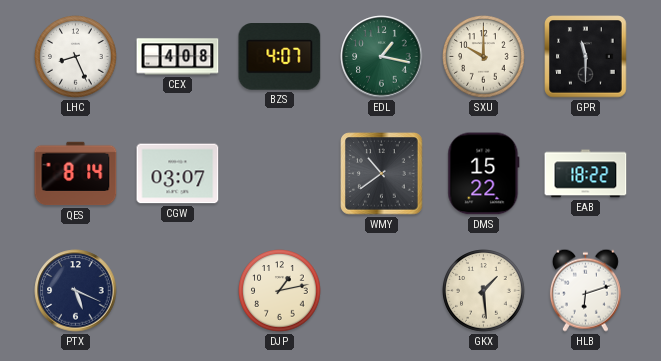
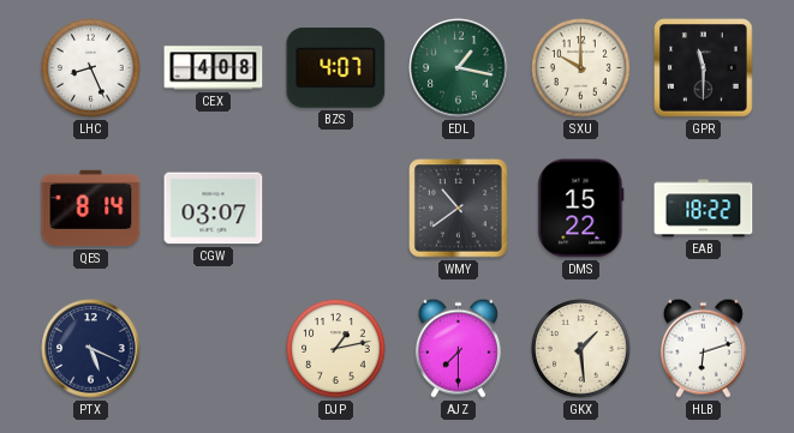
AJZ: none -> 7:30
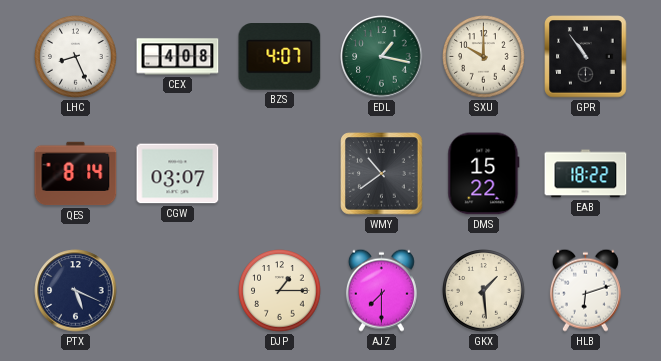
GPR: 11:30 -> 10:54
DJP: 1:13 -> 1:15
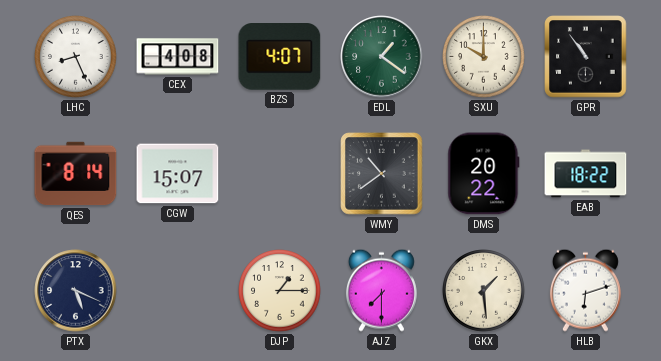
EDL: 1:17 -> 1:21
CGW: 03:07 -> 15:07
DMS: 15:22 -> 20:22
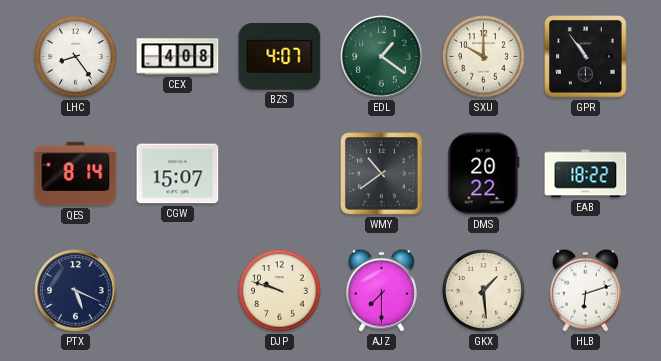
LHC: 8:26 -> 8:24
DJP: 1:15 -> 9:48
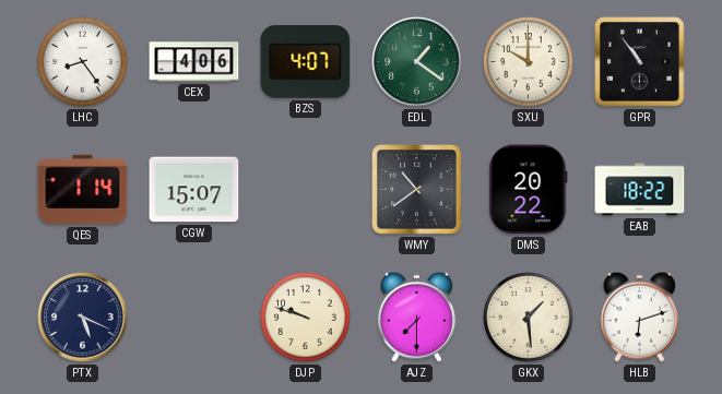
CEX: 4:08 -> 4:06
QES: 8:14 -> 1:14
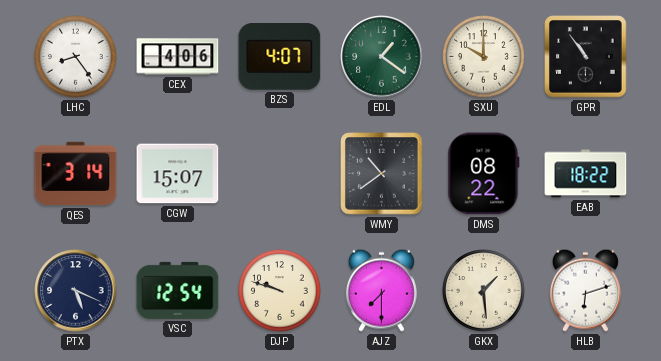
QES: 1:14 -> 3:14
DMS: 20:22 -> 08:22
VSC: none -> 12:54
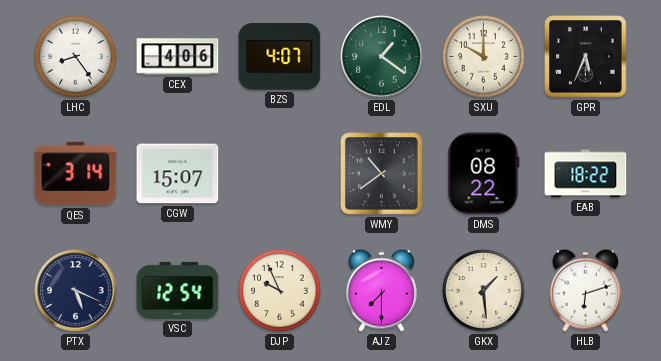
GPR: 10:54 -> 5:34
DJP: 9:48 -> 9:56
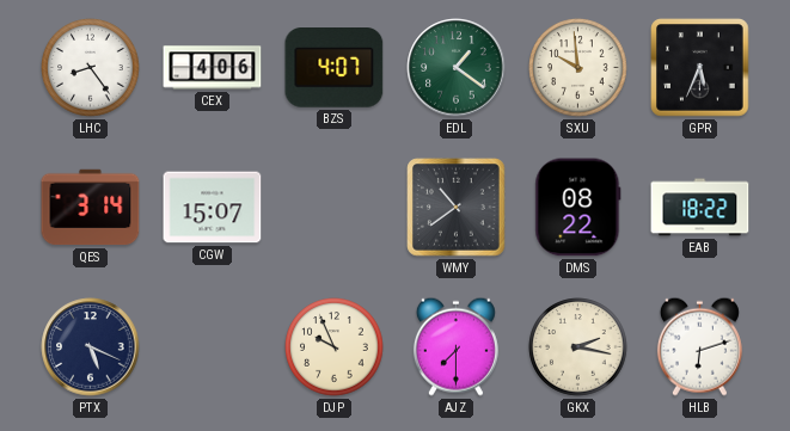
SXU: 10:00 -> 9:59
VSC: 12:54 -> none
GKX: 1:29 -> 2:17
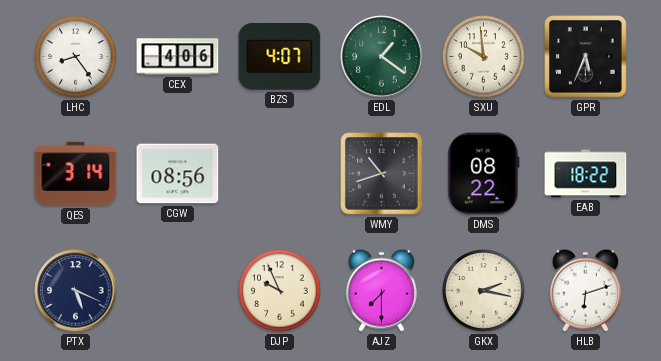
CGW: 15:07 -> 08:56
WMY: 10:39 -> 10:42
